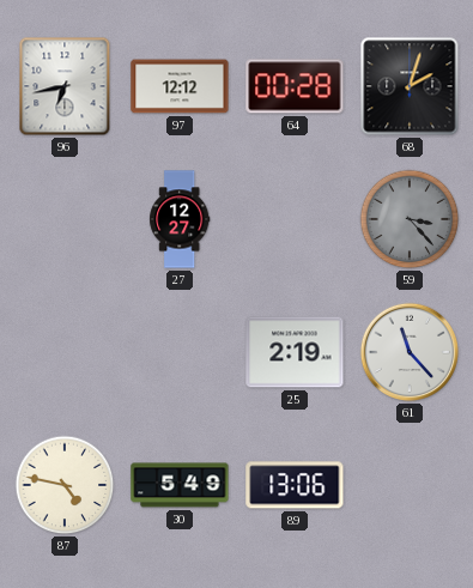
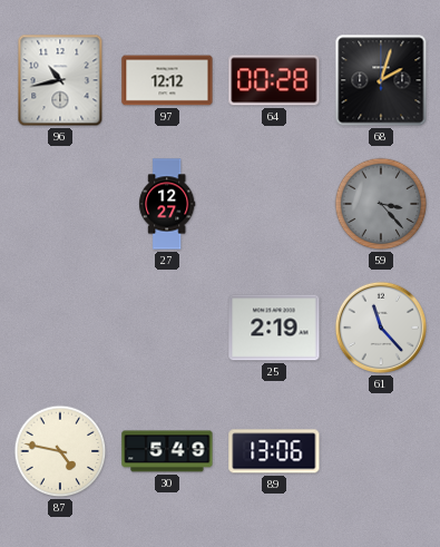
96: 6:43 -> 10:43
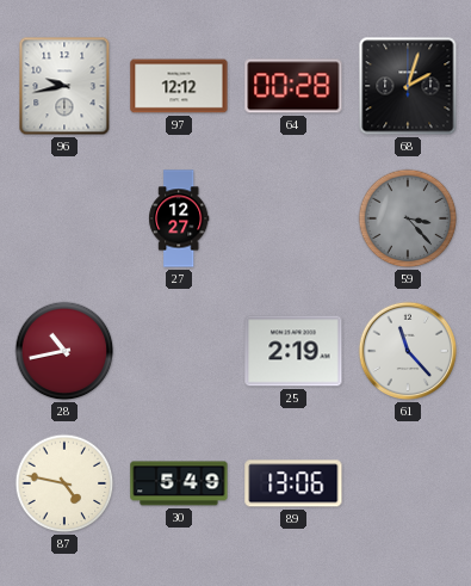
96: 10:43 -> 9:43
28: none -> 10:43
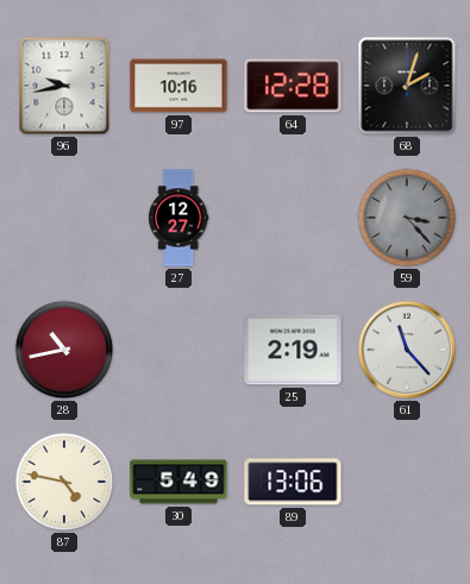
97: 12:12 -> 10:16
64: 00:28 -> 12:28
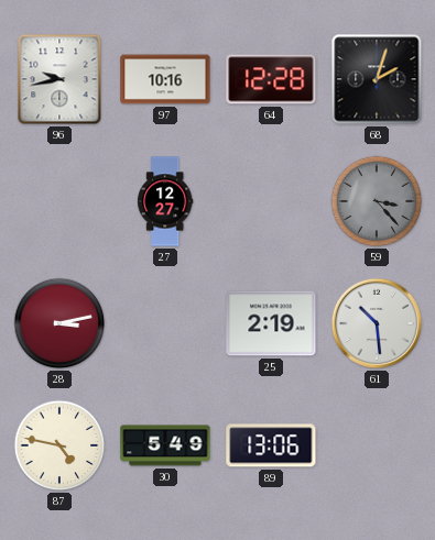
28: 10:43 -> 3:13
61: 11:23 -> 10:29
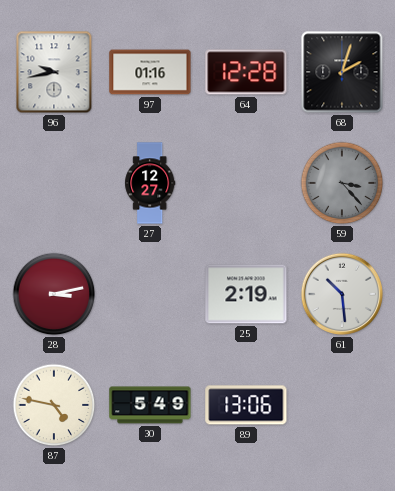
97: 10:16 -> 01:16
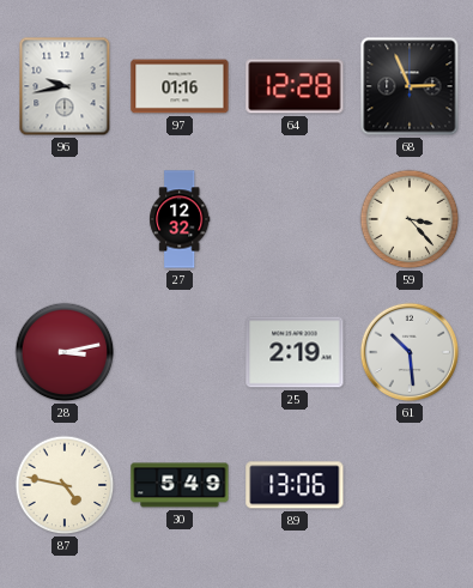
68: 2:03 -> 2:56
27: 12:27 -> 12:32
59 dial: grey -> cream
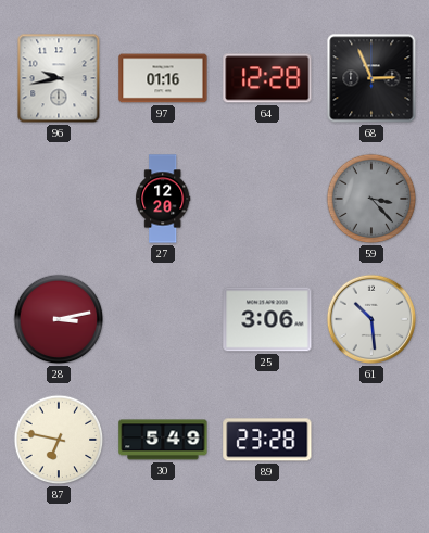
27: 12:32 -> 12:20
59 dial: cream -> grey
25: 2:19 -> 3:06
87: 4:47 -> 6:47
89: 13:06 -> 23:28
